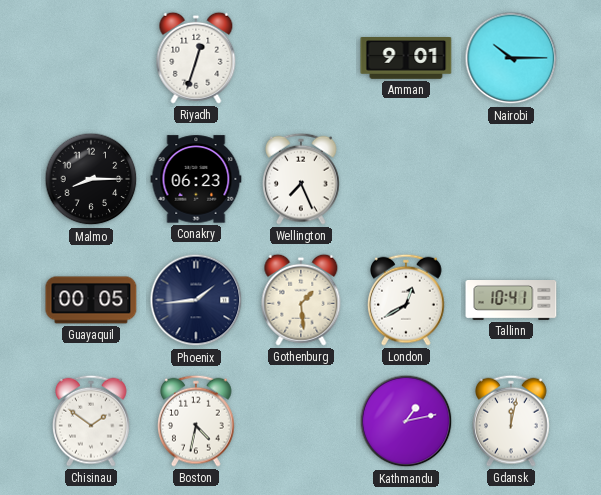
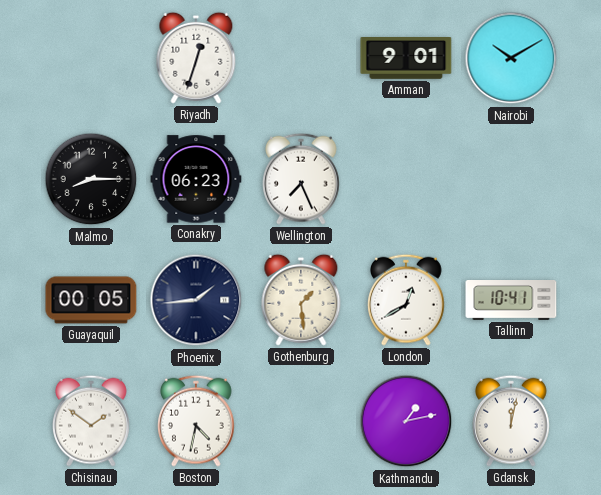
Nairobi: 10:15 -> 10:10
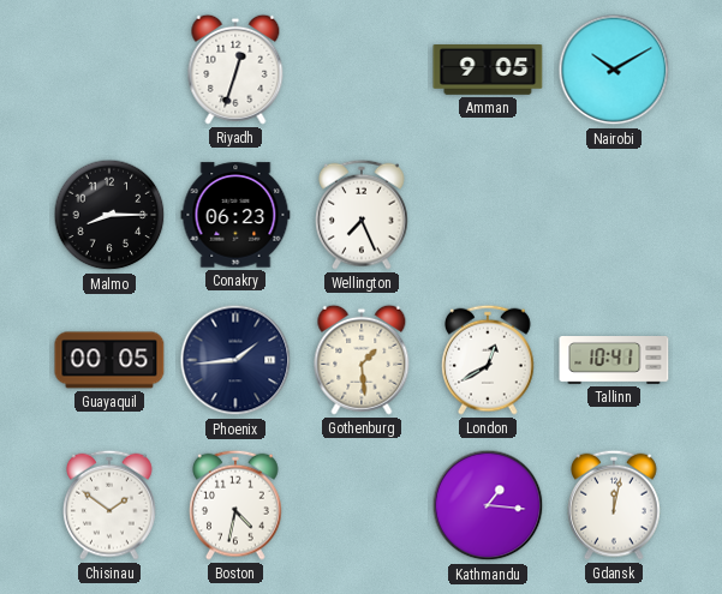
Amman: 9:01 -> 9:05
Kathmandu: 1:13 -> 1:16
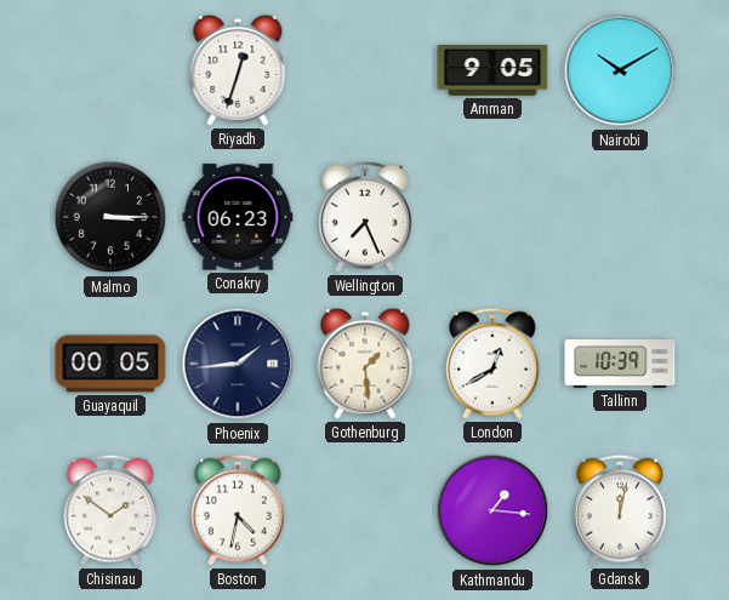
Malmo: 8:15 -> 3:15
Tallinn: 10:41 -> 10:39
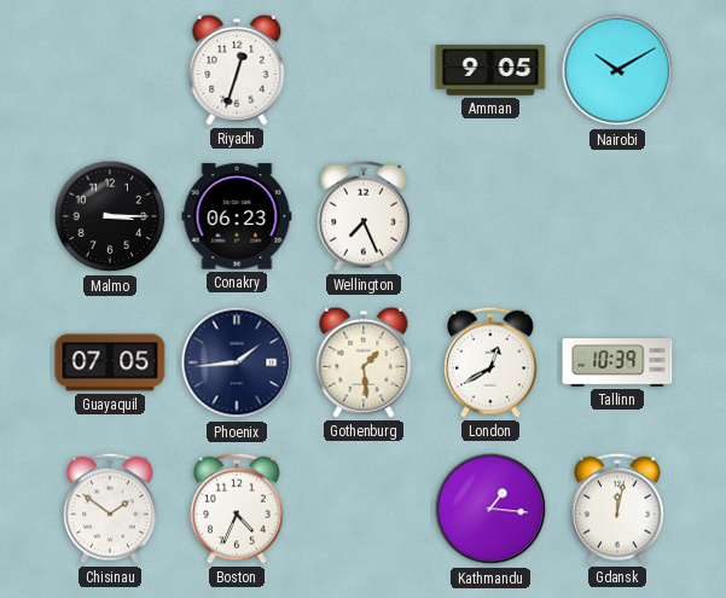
Guayaquil: 00:05 -> 07:05
Boston: 4:32 -> 4:34
